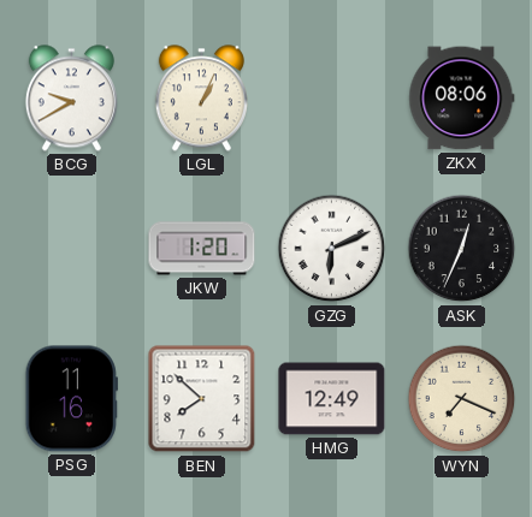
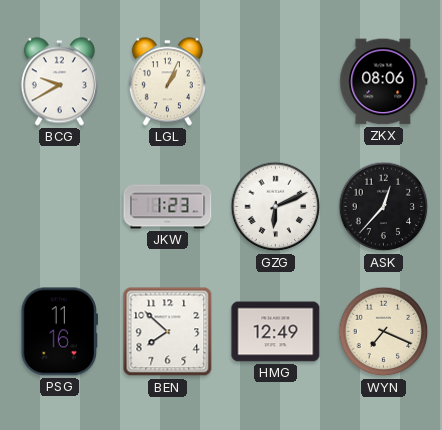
JKW: 1:20 -> 1:23
ASK: 12:34 -> 12:37
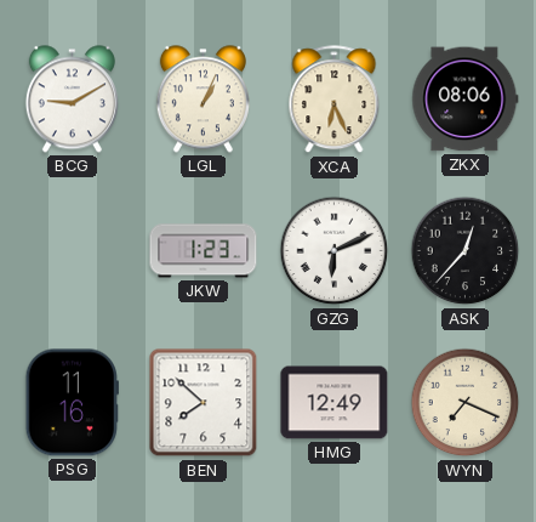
BCG: 9:40 -> 9:10
XCA: none -> 6:26
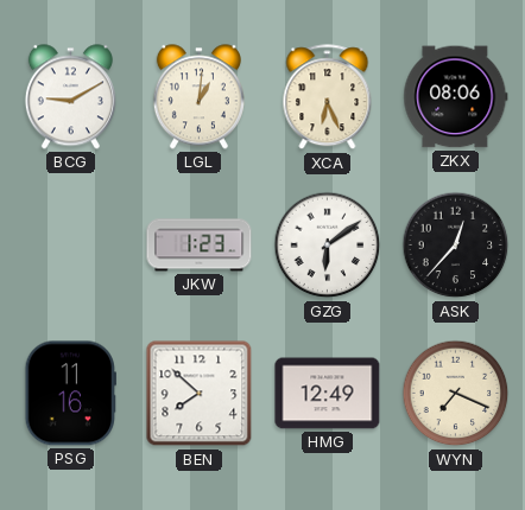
LGL: 1:04 -> 1:01
GZG: 6:11 -> 6:09
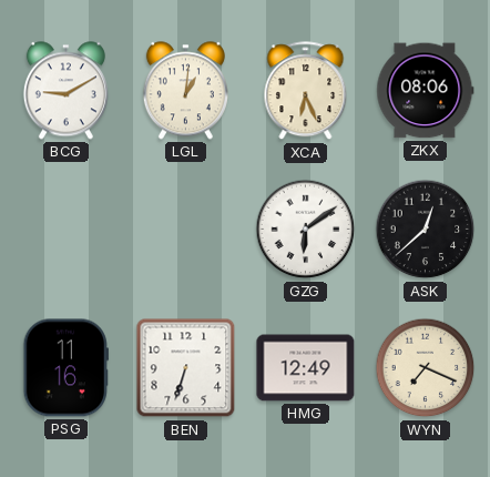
JKW: 1:23 -> none
ASK: 12:37 -> 12:38
BEN: 7:52 -> 6:33
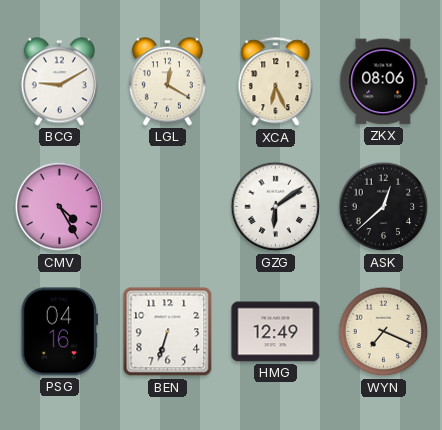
LGL: 1:01 -> 12:20
CMV: none -> 4:25
PSG: 11:16 -> 04:16
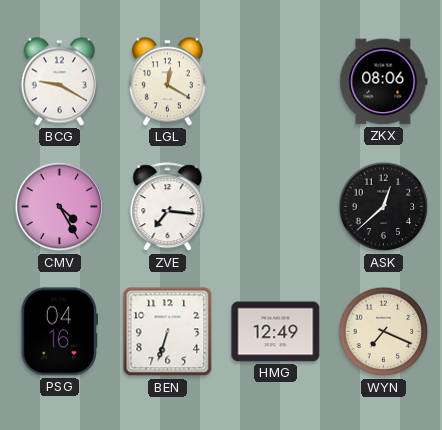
BCG: 9:10 -> 9:20
XCA: 6:26 -> none
ZVE: none -> 7:16
GZG: 6:09 -> none
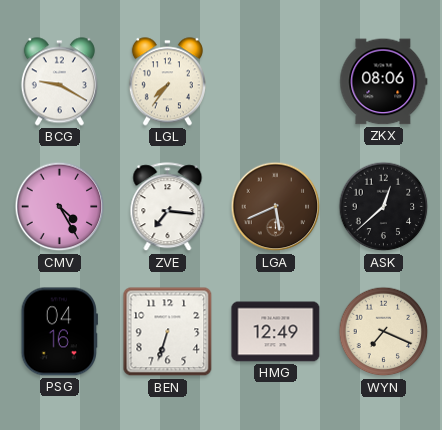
LGL: 12:20 -> 7:36
LGA: none -> 5:41
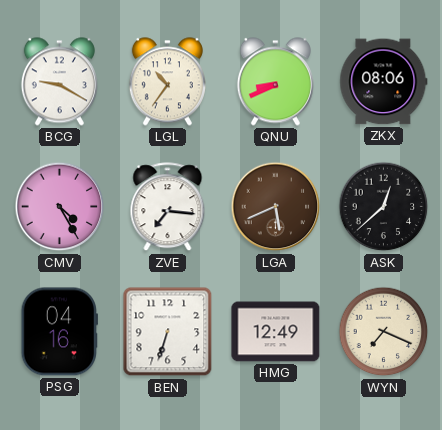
LGL: 7:36 -> 10:36
QNU: none -> 8:41
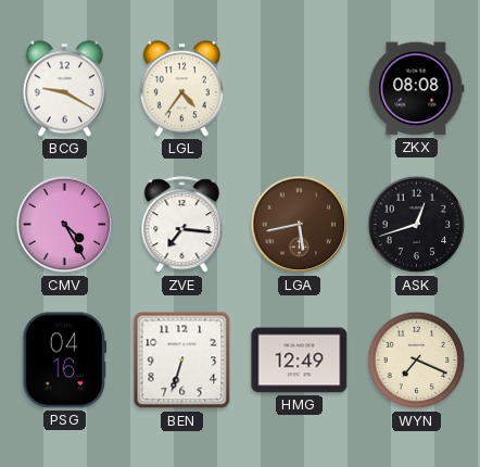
LGL: 10:36 -> 4:36
QNU: 8:41 -> none
ZKX: 08:06 -> 08:08
LGA: 5:41 -> 5:43
ASK: 12:38 -> 12:42
